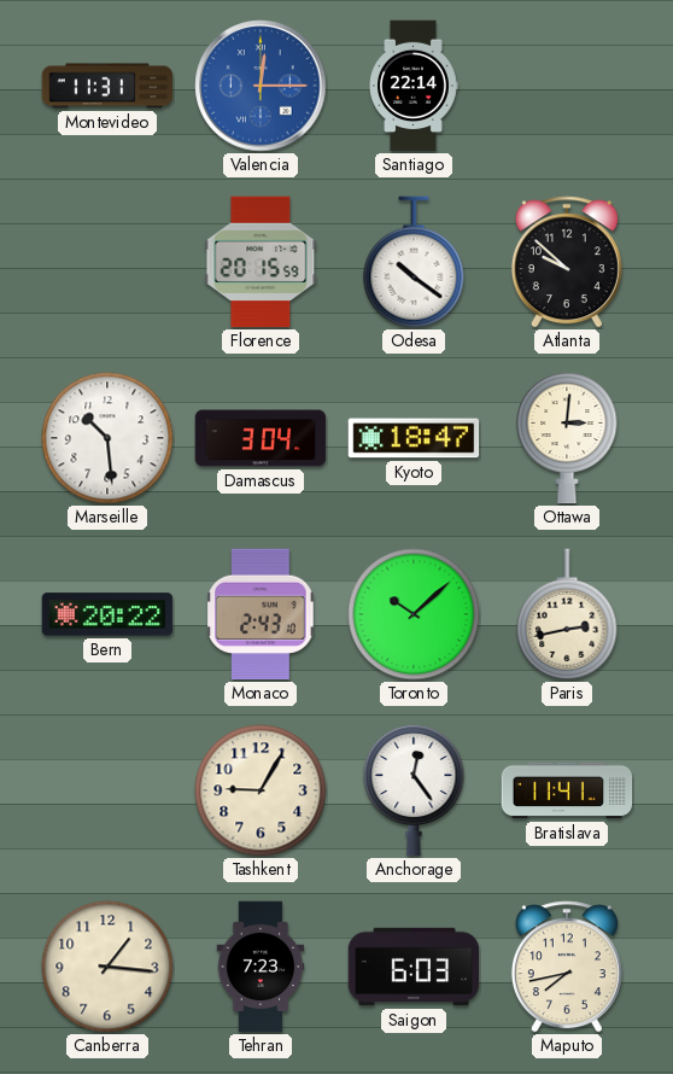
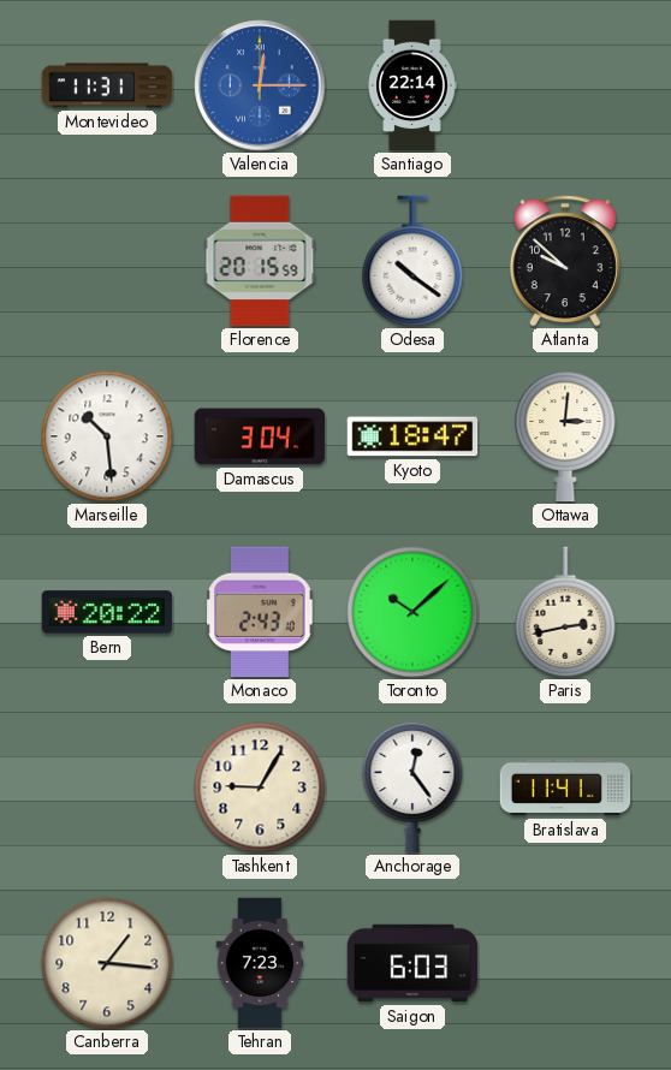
Maputo: 7:43 -> none
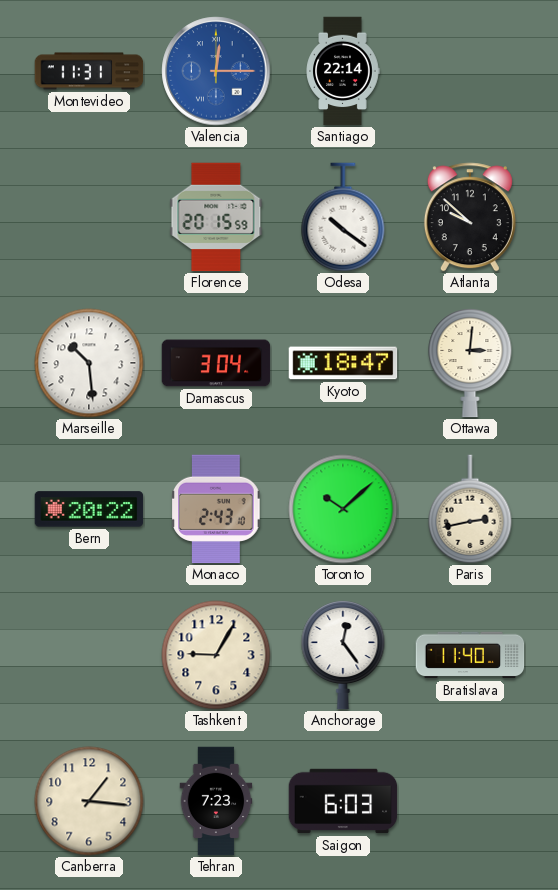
Bratislava: 11:41 -> 11:40
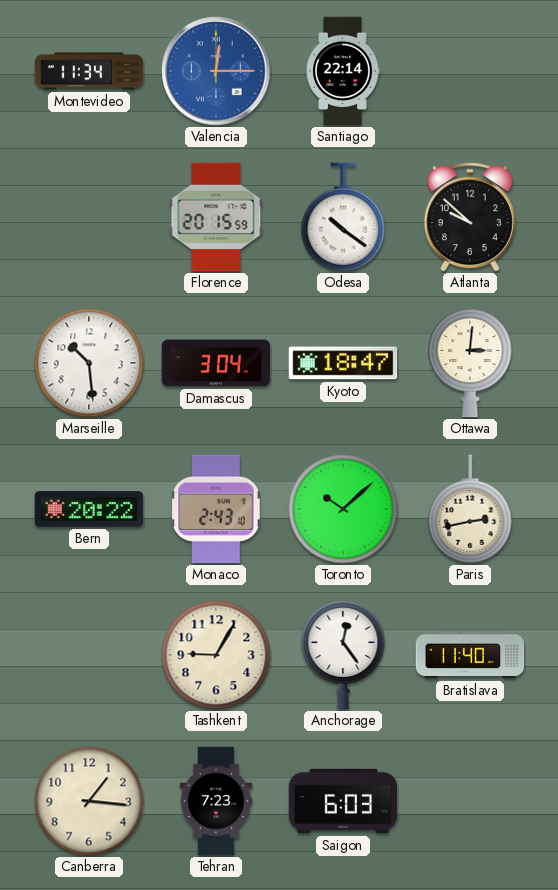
Montevideo: 11:31 -> 11:34
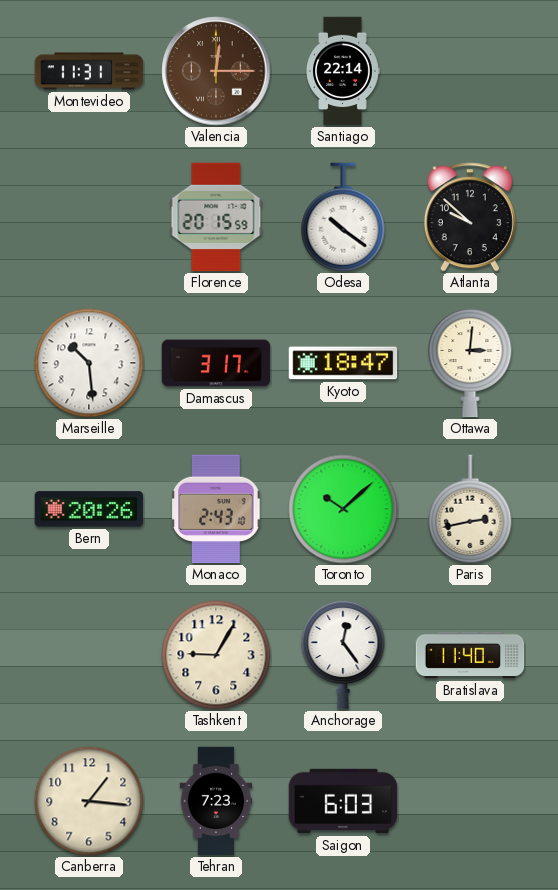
Montevideo: 11:34 -> 11:31
Valencia dial: blue -> brown
Damascus: 3:04 -> 3:17
Bern: 20:22 -> 20:26
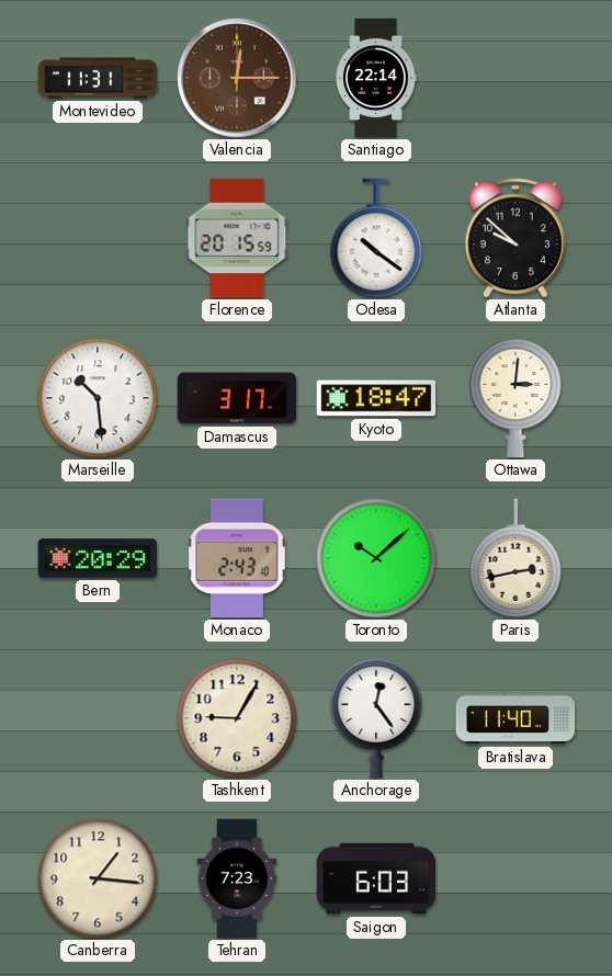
Bern: 20:26 -> 20:29
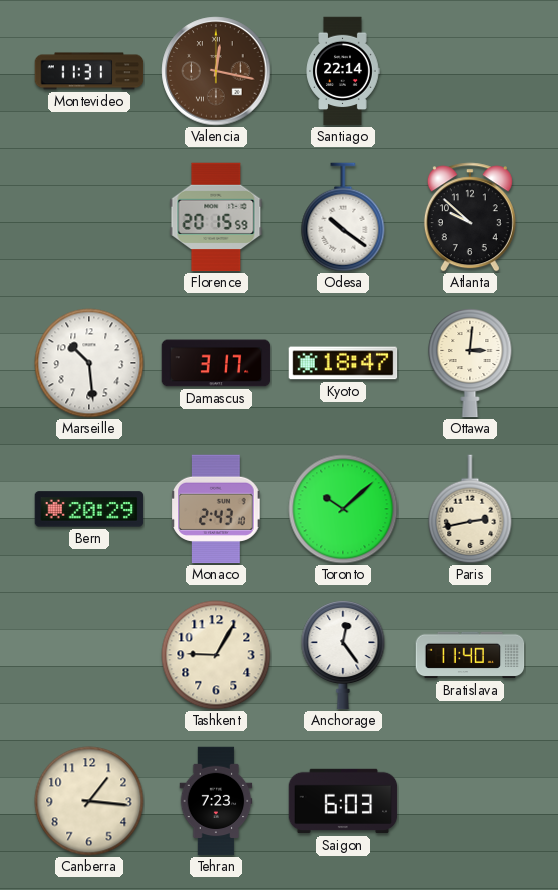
Valencia: 12:15 -> 12:17
